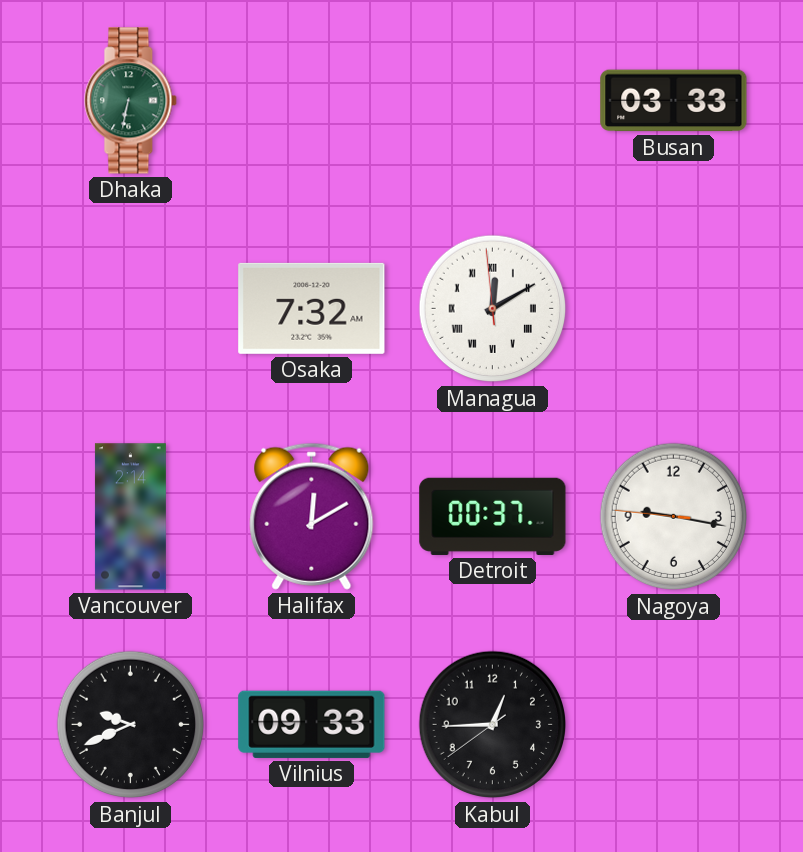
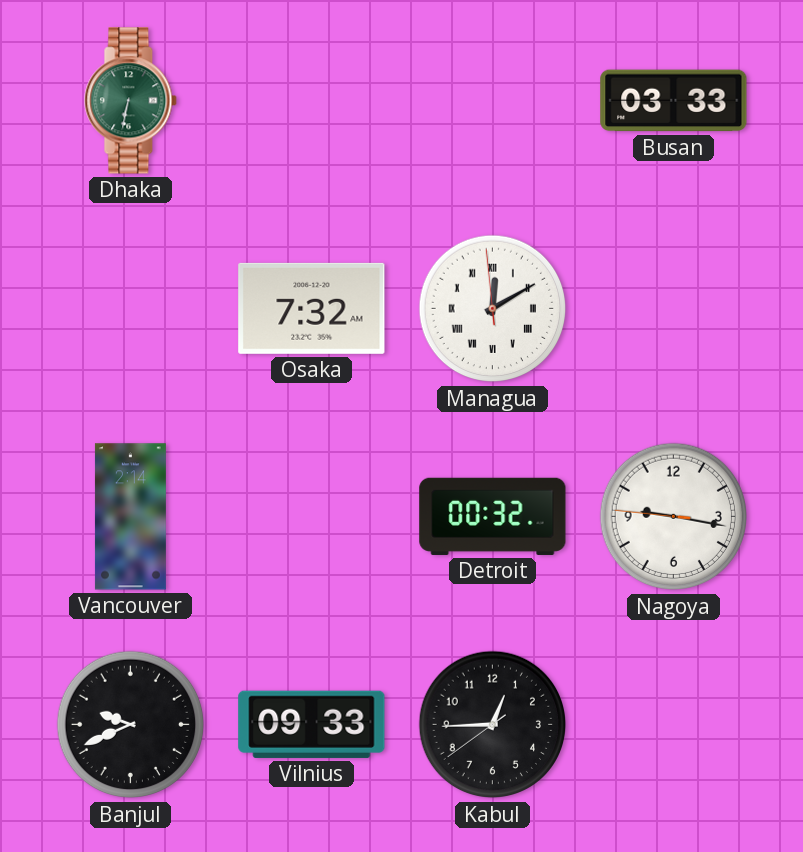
Halifax: 12:10 -> none
Detroit: 00:37 -> 00:32
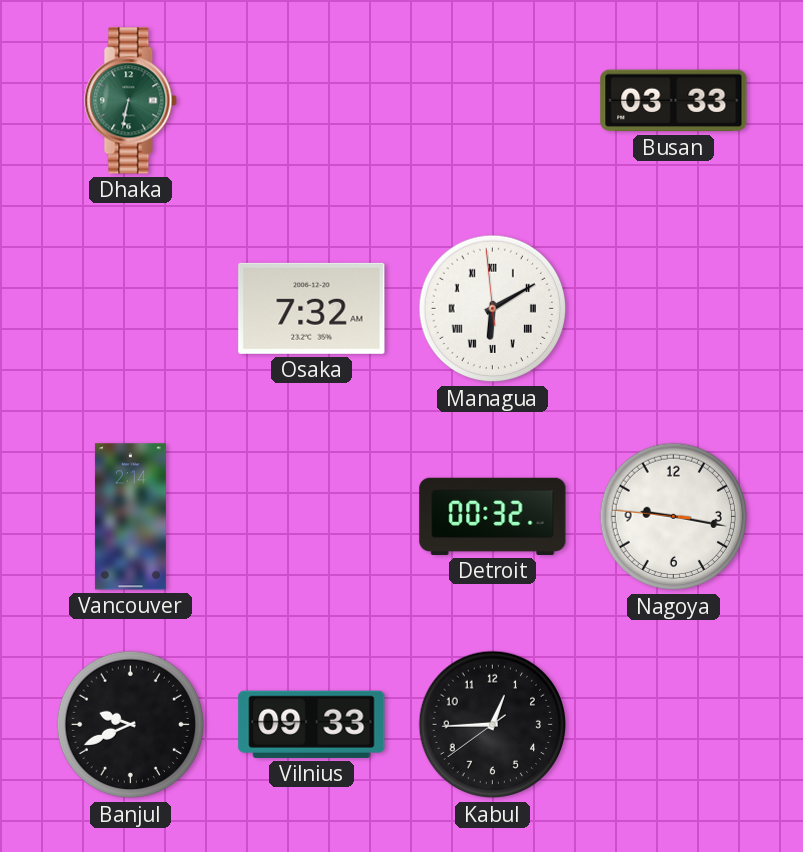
Managua: 12:09 -> 6:09
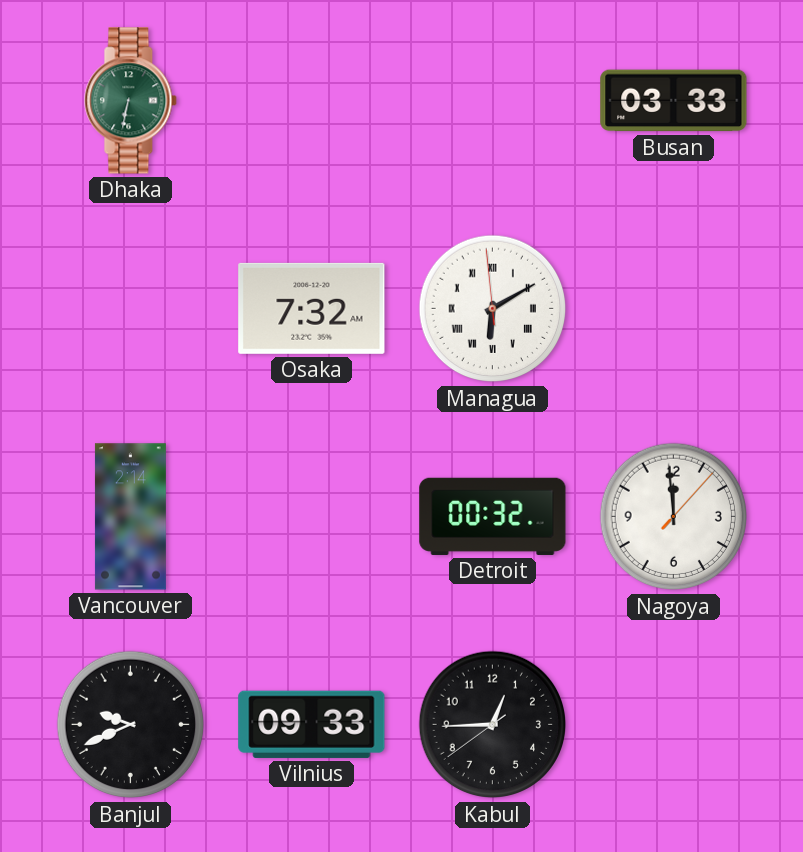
Nagoya: 9:16 -> 11:59
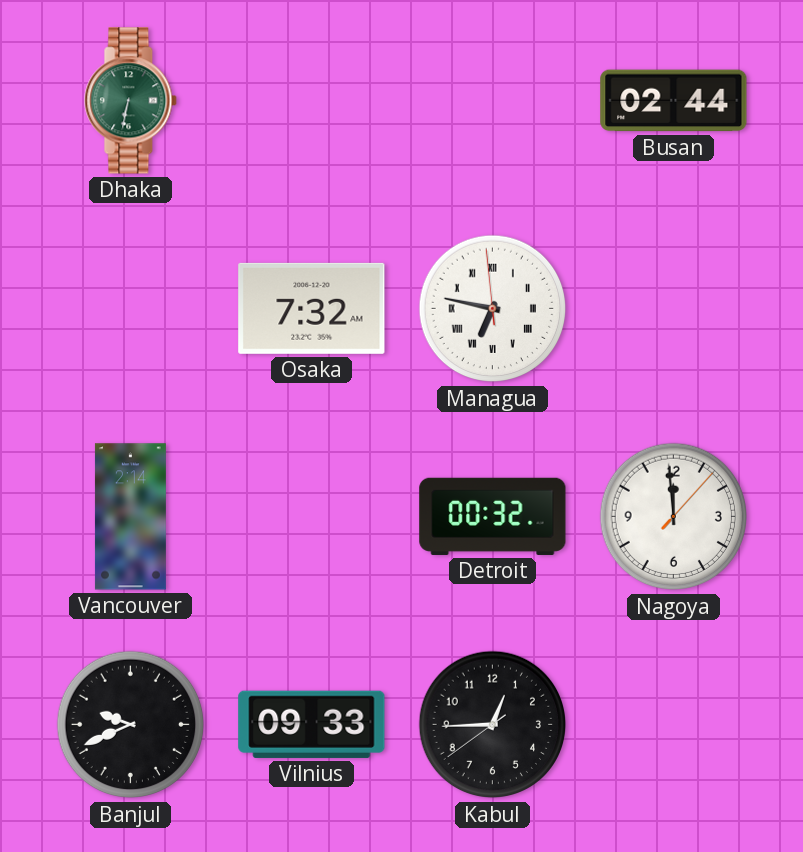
Busan: 03:33 -> 02:44
Managua: 6:09 -> 6:46
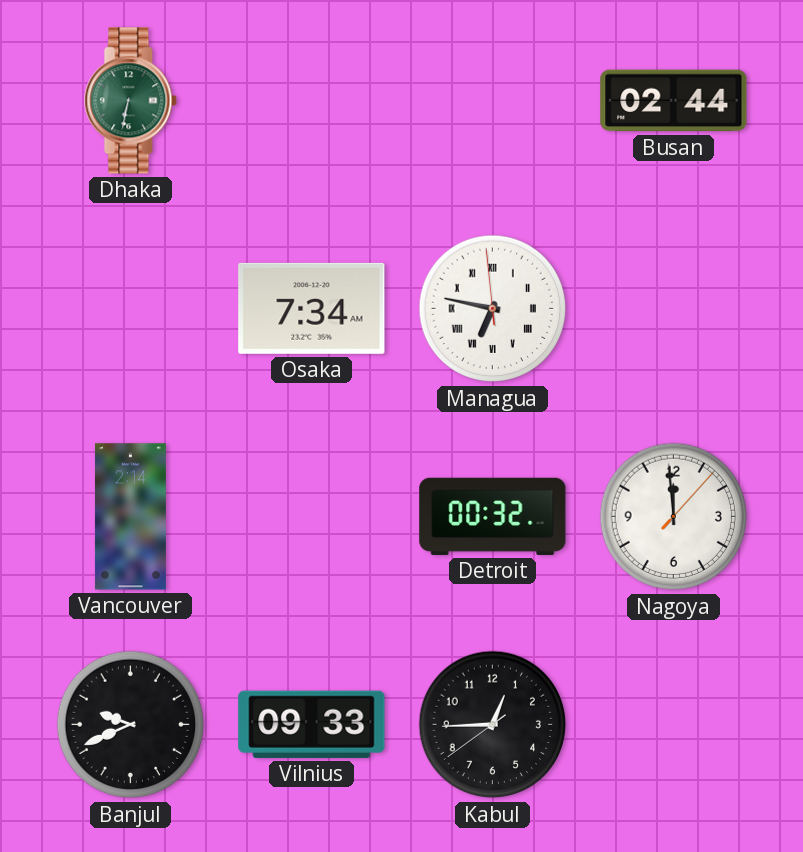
Osaka: 7:32 -> 7:34
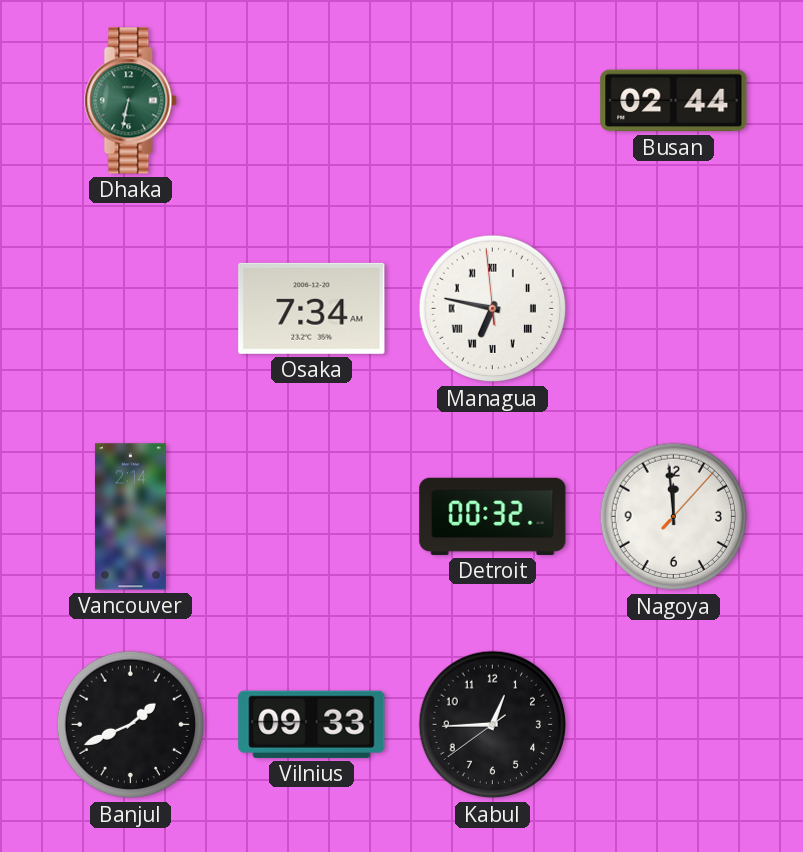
Banjul: 9:41 -> 1:41
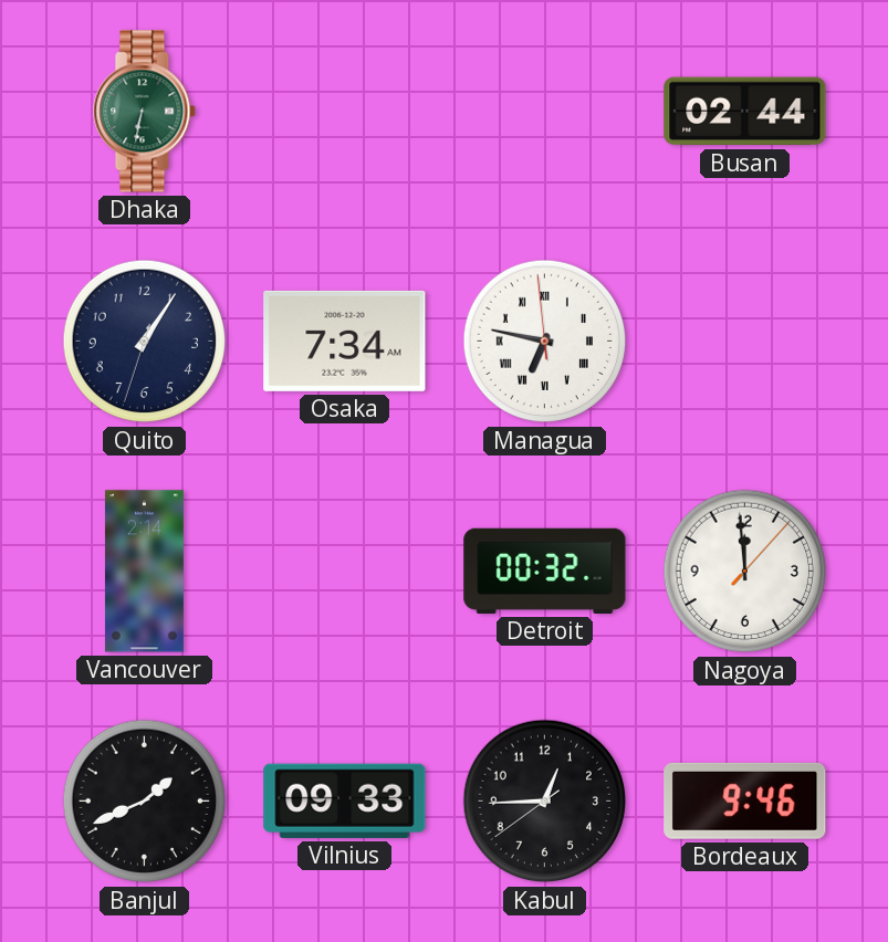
Quito: none -> 1:05
Bordeaux: none -> 9:46
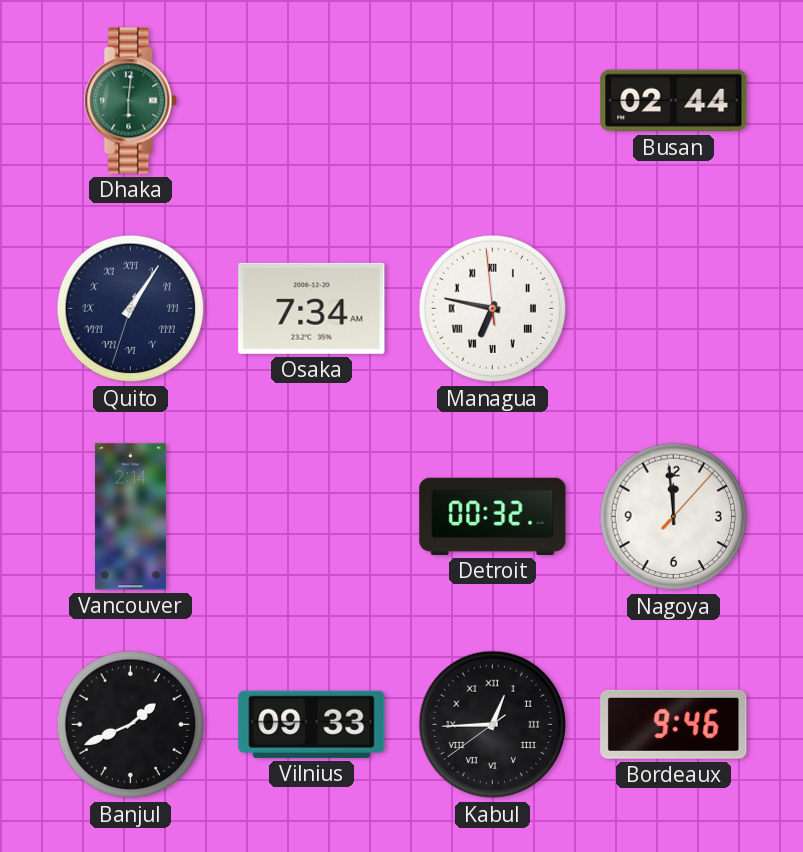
Dhaka: 6:32 -> 6:01
Quito numerals: Arabic -> Roman
Kabul numerals: Arabic -> Roman
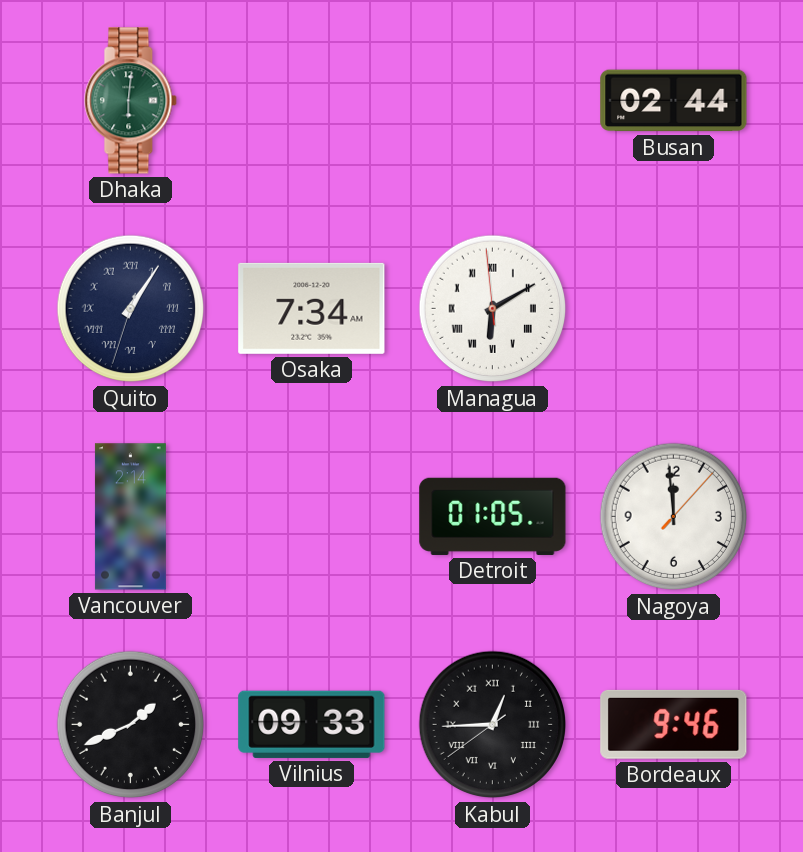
Managua: 6:46 -> 6:09
Detroit: 00:32 -> 01:05
